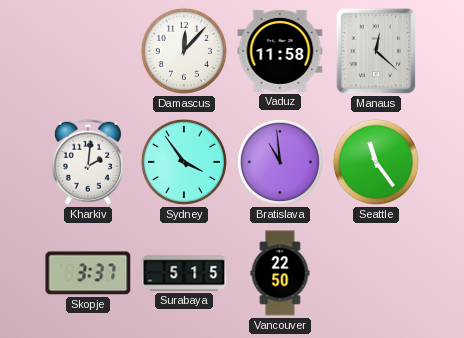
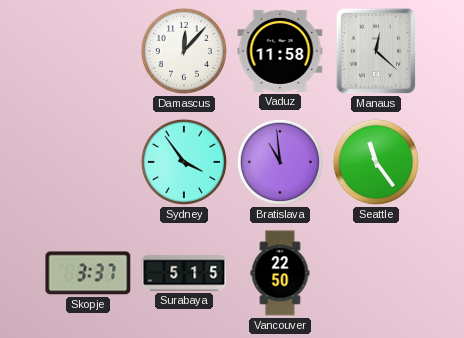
Kharkiv: 2:01 -> none
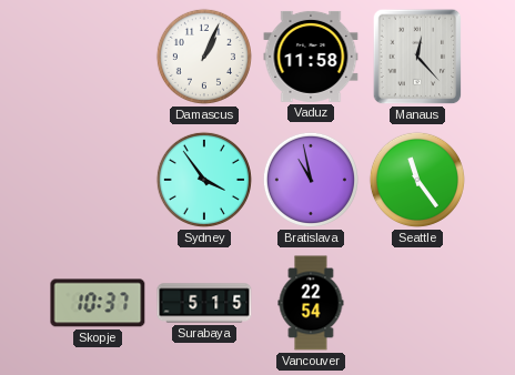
Damascus: 12:07 -> 1:04
Manaus: 12:22 -> 12:23
Bratislava: 10:59 -> 10:58
Skopje: 3:37 -> 10:37
Vancouver: 22:50 -> 22:54
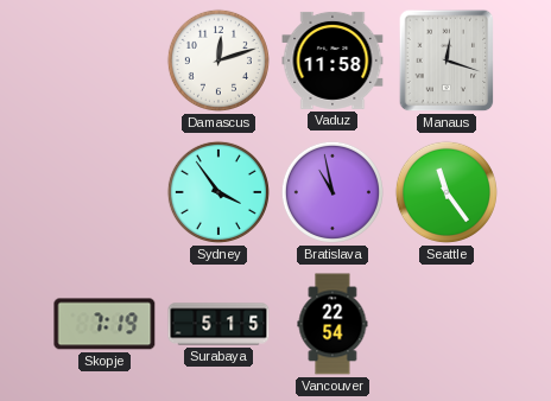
Damascus: 1:04 -> 12:12
Manaus: 12:23 -> 12:18
Skopje: 10:37 -> 7:19
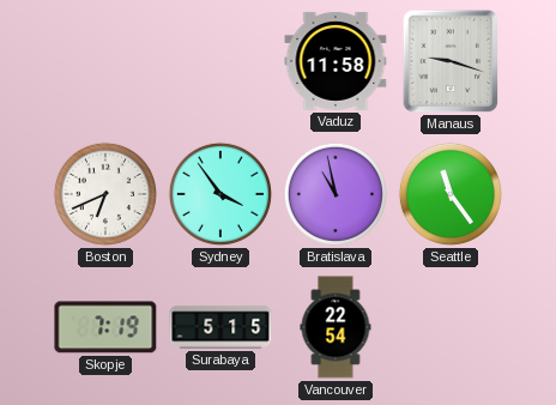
Damascus: 12:12 -> none
Manaus: 12:18 -> 9:18
Boston: none -> 6:41
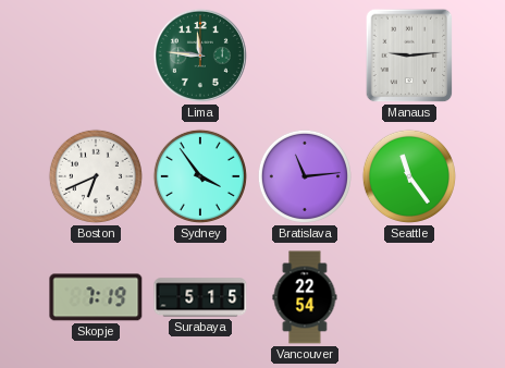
Lima: none -> 11:46
Vaduz: 11:58 -> none
Manaus: 9:18 -> 9:14
Bratislava: 10:58 -> 11:14
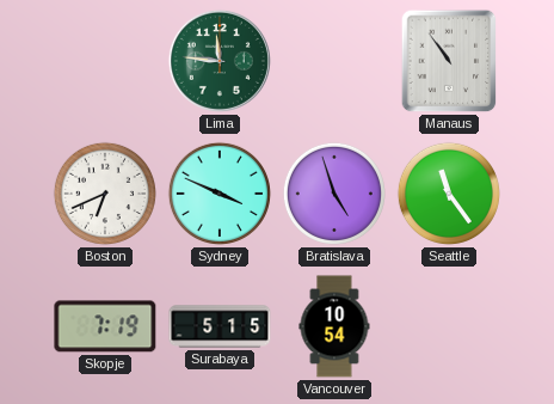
Manaus: 9:14 -> 10:54
Sydney: 3:54 -> 3:49
Bratislava: 11:14 -> 4:57
Vancouver: 22:54 -> 10:54
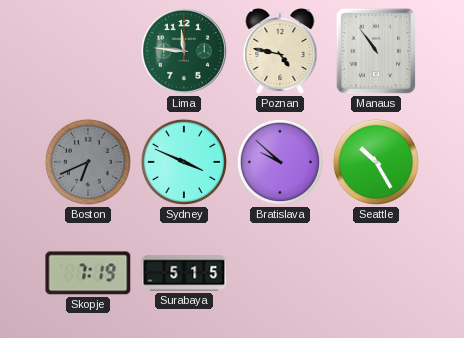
Poznan: none -> 4:47
Boston dial: white -> grey
Bratislava: 4:57 -> 9:52
Seattle: 11:24 -> 10:25
Vancouver: 10:54 -> none
